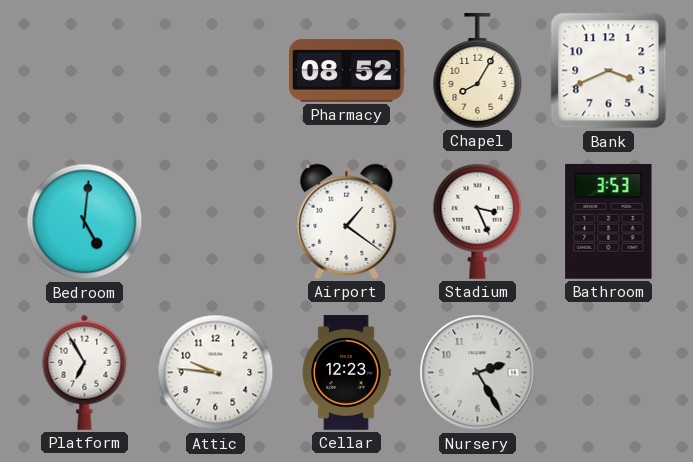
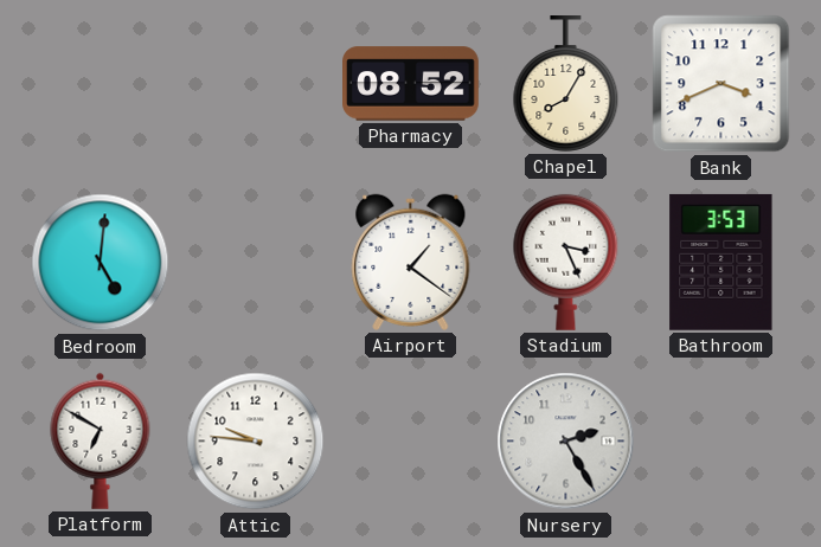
Platform: 6:55 -> 6:50
Cellar: 12:23 -> none
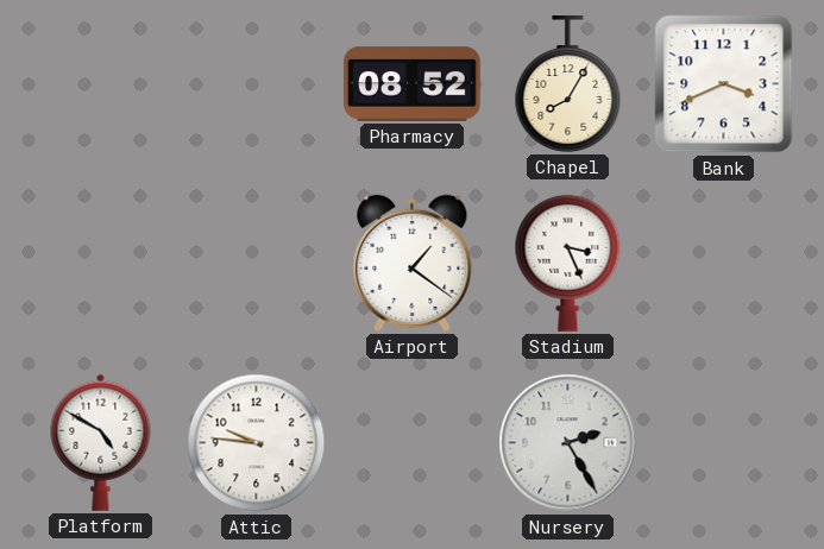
Bedroom: 5:01 -> none
Bathroom: 3:53 -> none
Platform: 6:50 -> 4:50
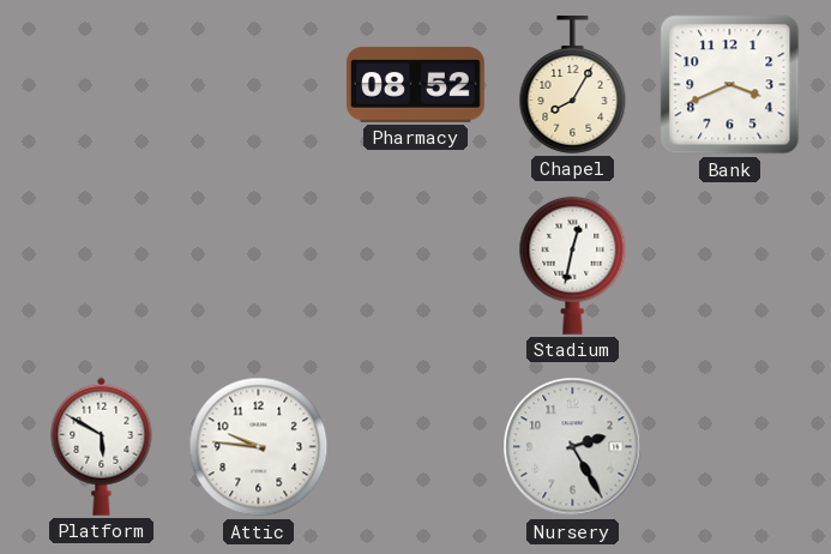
Airport: 1:21 -> none
Stadium: 3:26 -> 12:32
Platform: 4:50 -> 5:50
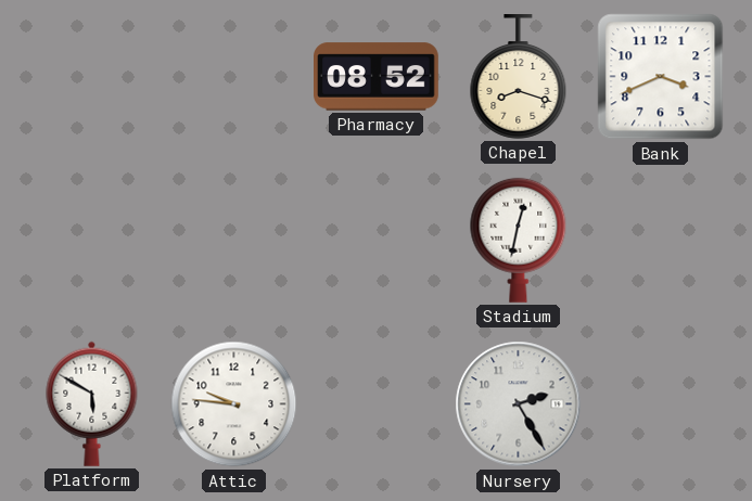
Chapel: 8:05 -> 8:18
